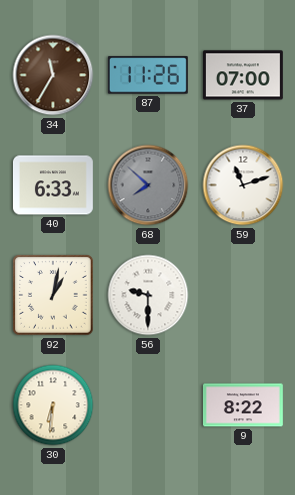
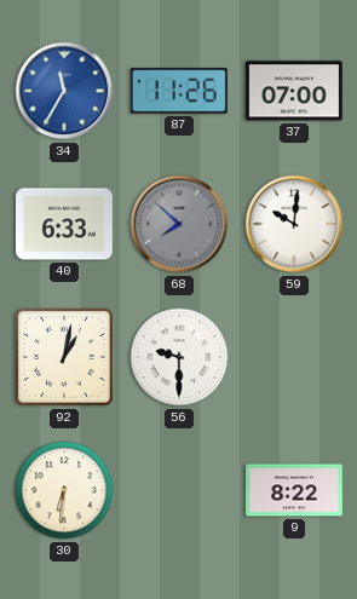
34 dial: brown -> blue
59: 11:12 -> 10:01
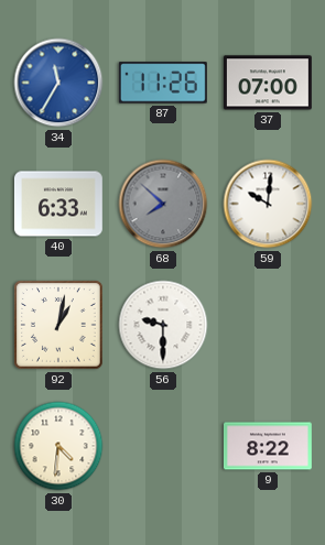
30: 6:31 -> 4:31
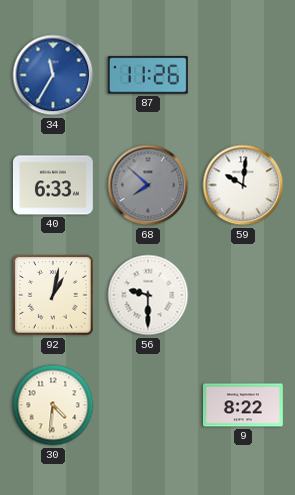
37: 07:00 -> none
